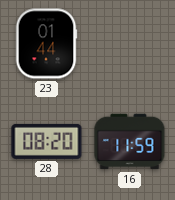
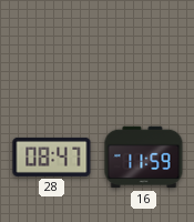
23: 01:44 -> none
28: 08:20 -> 08:47
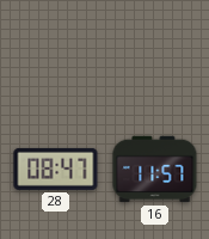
16: 11:59 -> 11:57
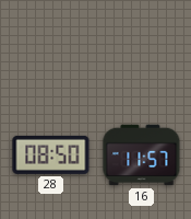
28: 08:47 -> 08:50
